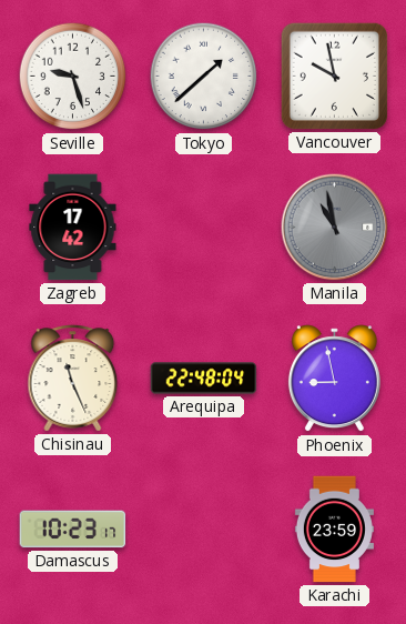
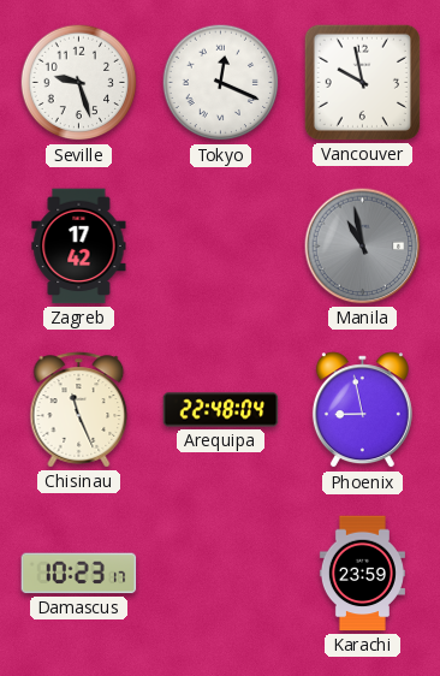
Tokyo: 1:38 -> 12:19
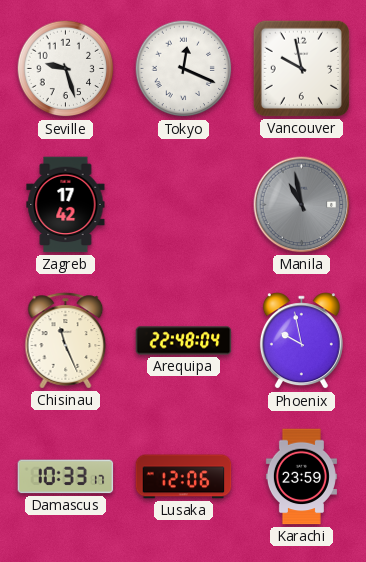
Phoenix: 8:58 -> 9:58
Damascus: 10:23 -> 10:33
Lusaka: none -> 12:06
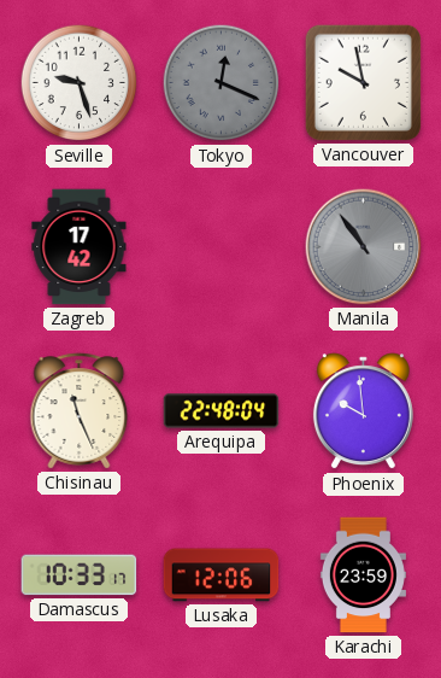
Tokyo dial: white -> grey
Manila: 10:58 -> 10:54
Phoenix: 9:58 -> 9:59
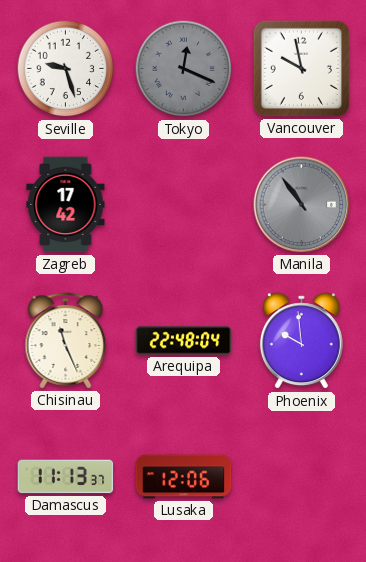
Damascus: 10:33 -> 11:13
Karachi: 23:59 -> none
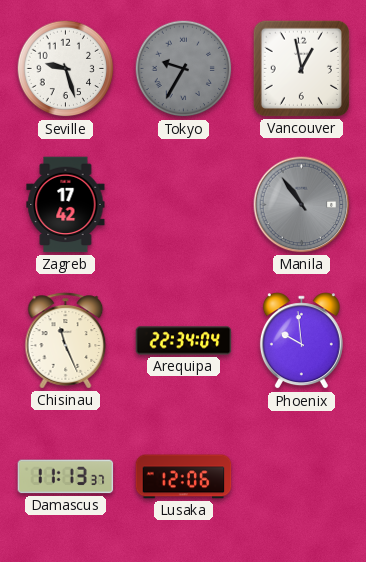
Tokyo: 12:19 -> 9:35
Vancouver: 9:58 -> 12:58
Arequipa: 22:48 -> 22:34
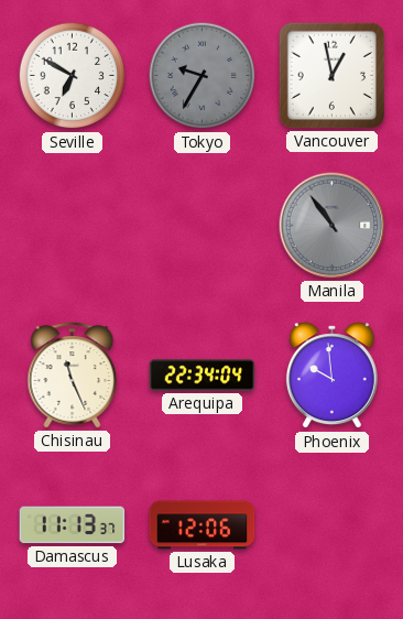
Seville: 9:27 -> 6:50
Zagreb: 17:42 -> none
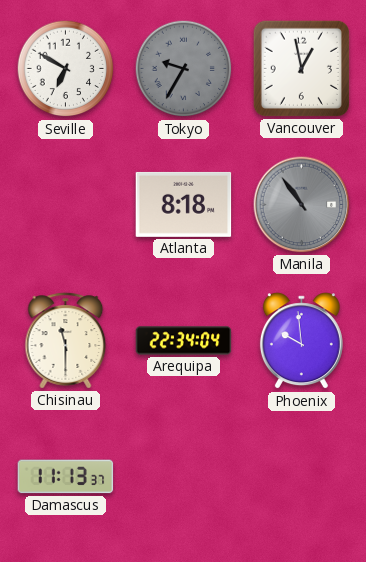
Atlanta: none -> 8:18
Chisinau: 11:26 -> 11:30
Lusaka: 12:06 -> none
